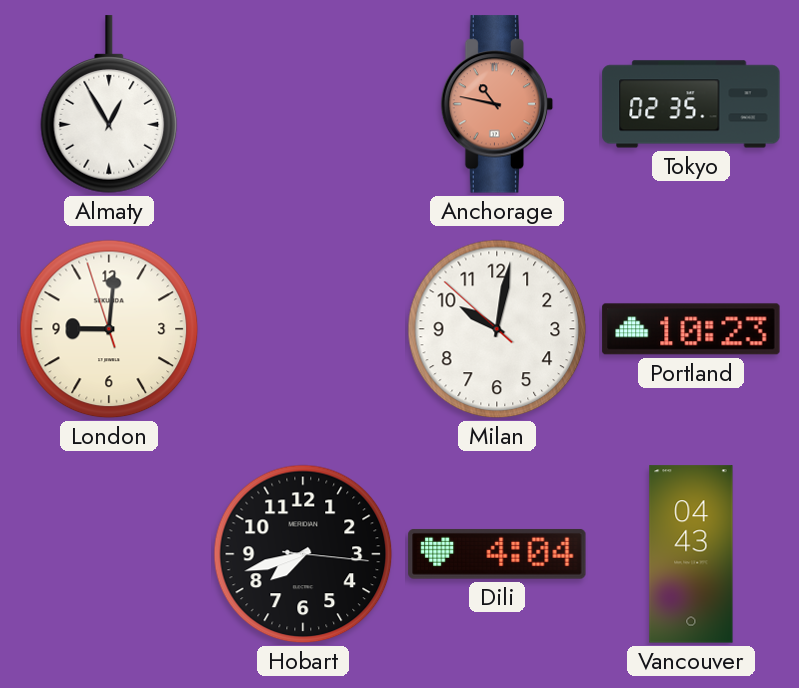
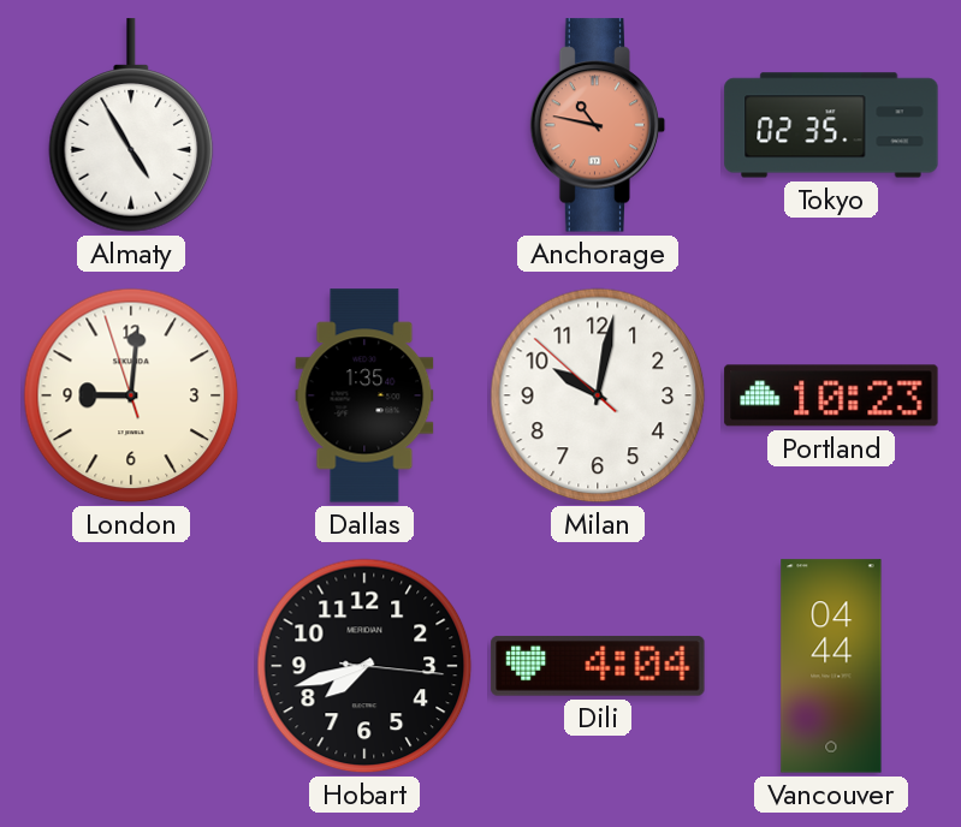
Almaty: 12:55 -> 4:55
Dallas: none -> 1:35
Vancouver: 04:43 -> 04:44
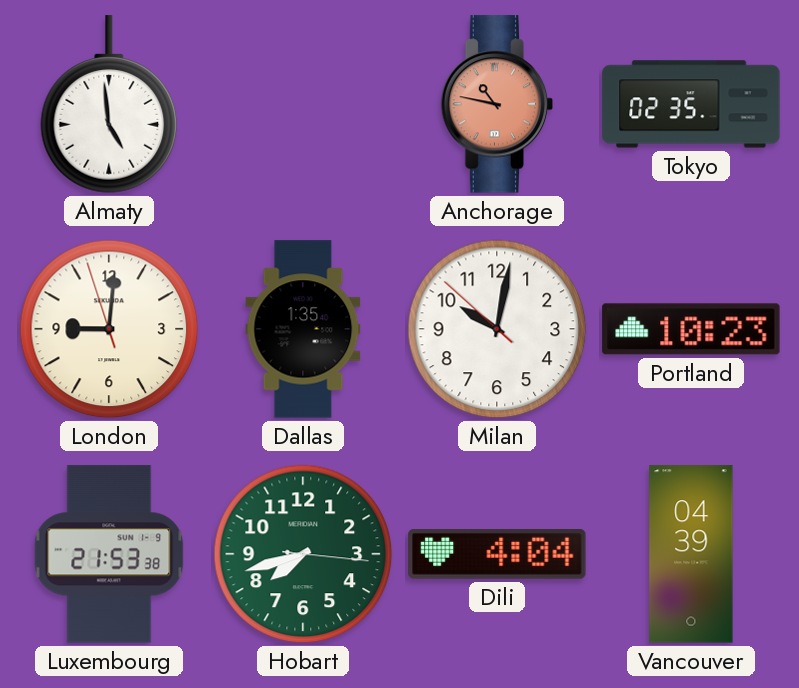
Almaty: 4:55 -> 4:59
Luxembourg: none -> 21:53
Hobart dial: black -> green
Vancouver: 04:44 -> 04:39
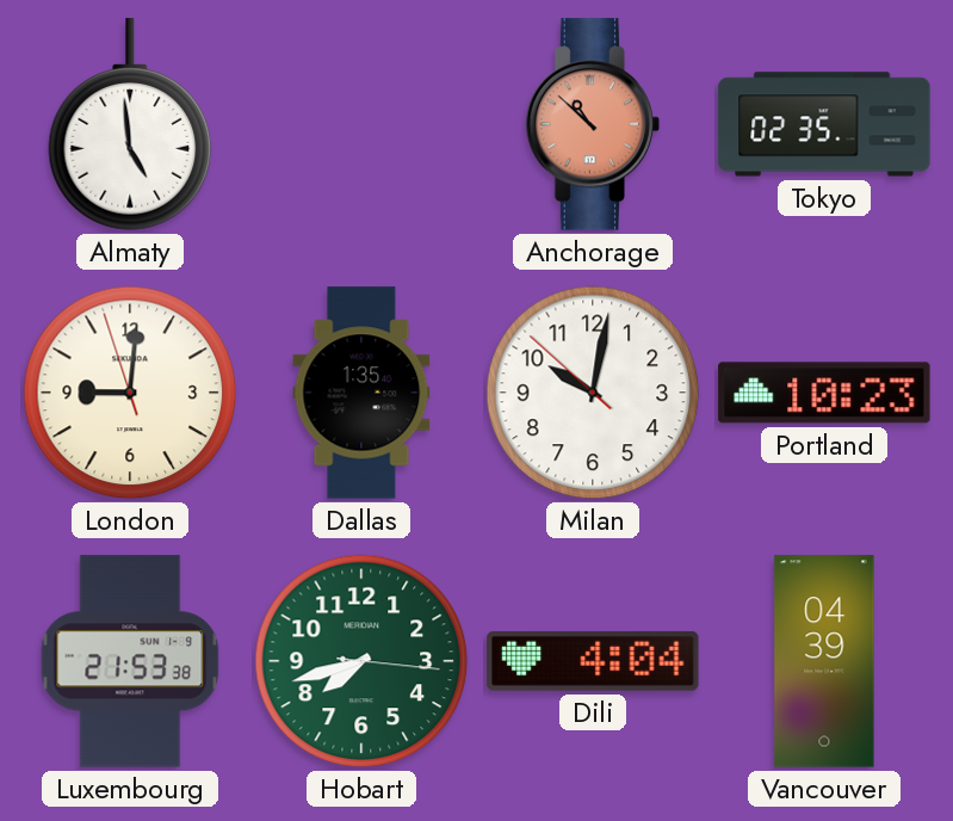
Anchorage: 10:47 -> 10:52
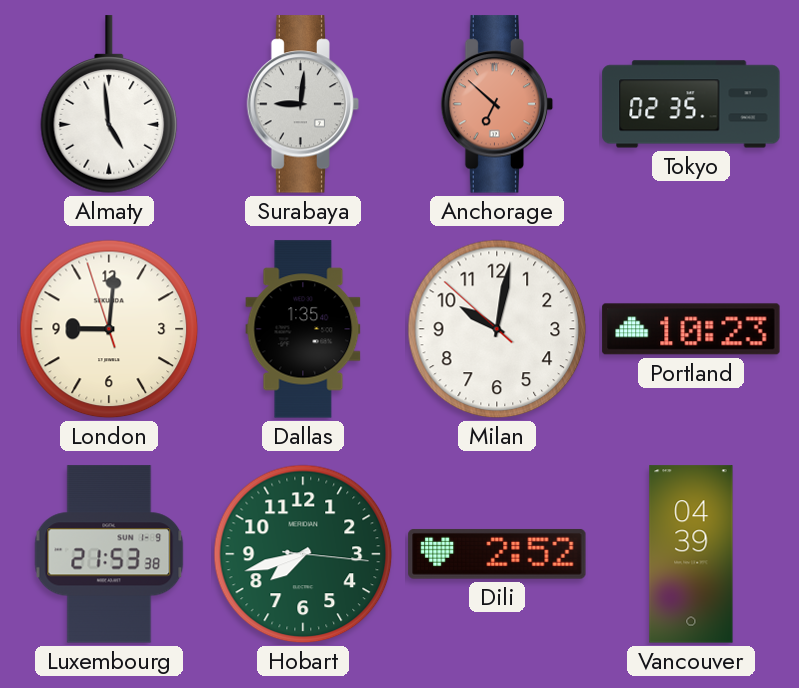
Surabaya: none -> 9:01
Anchorage: 10:52 -> 6:52
Dili: 4:04 -> 2:52
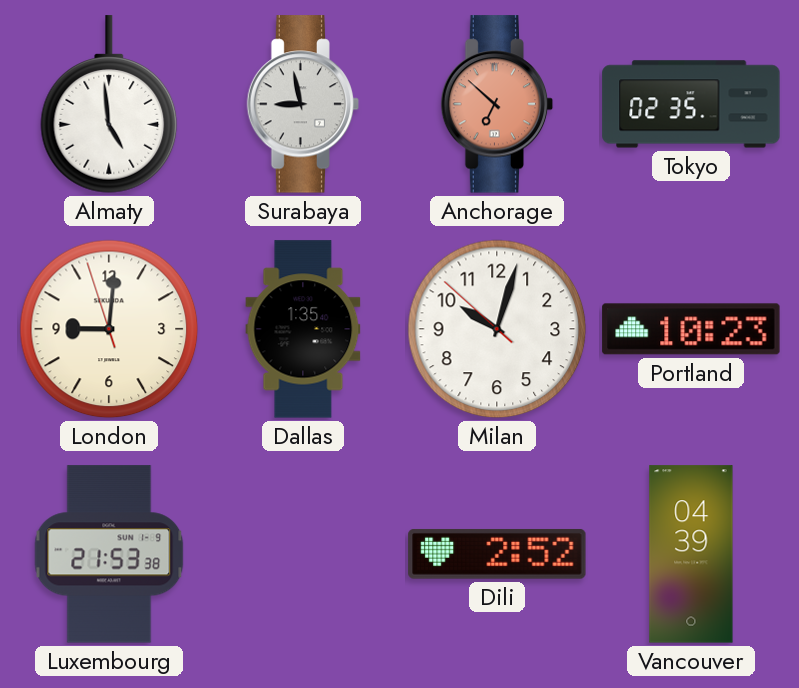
Surabaya: 9:01 -> 8:58
Milan: 10:01 -> 10:02
Hobart: 7:42 -> none
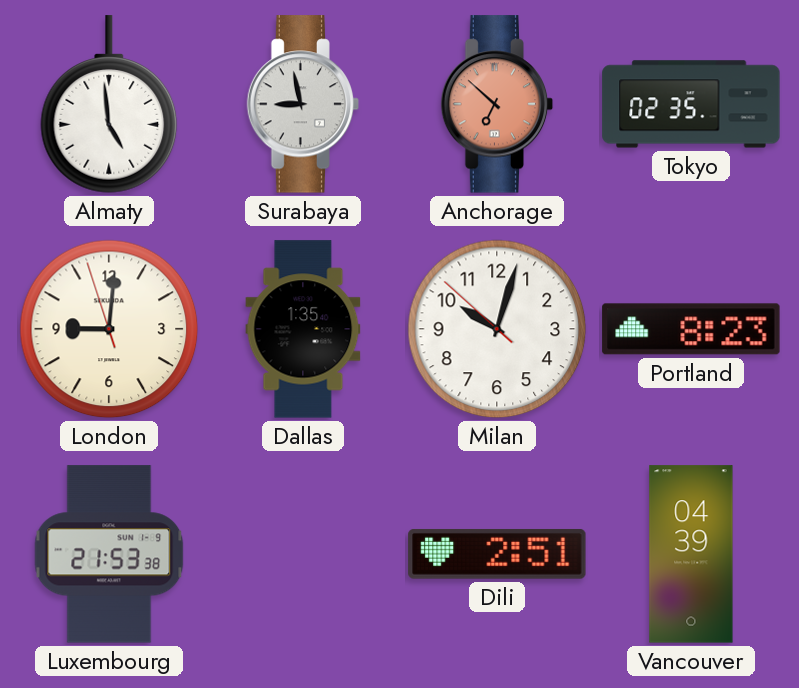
Portland: 10:23 -> 8:23
Dili: 2:52 -> 2:51
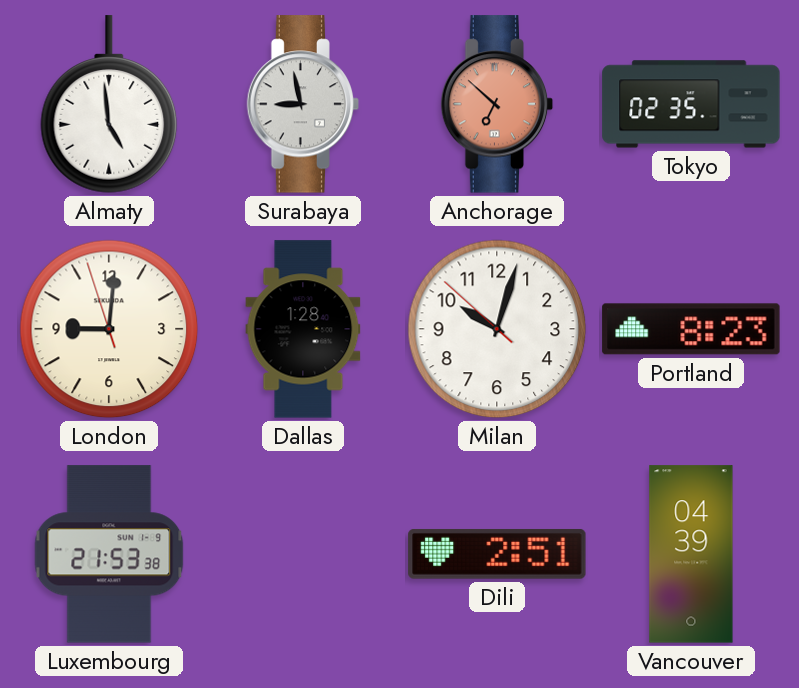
Dallas: 1:35 -> 1:28
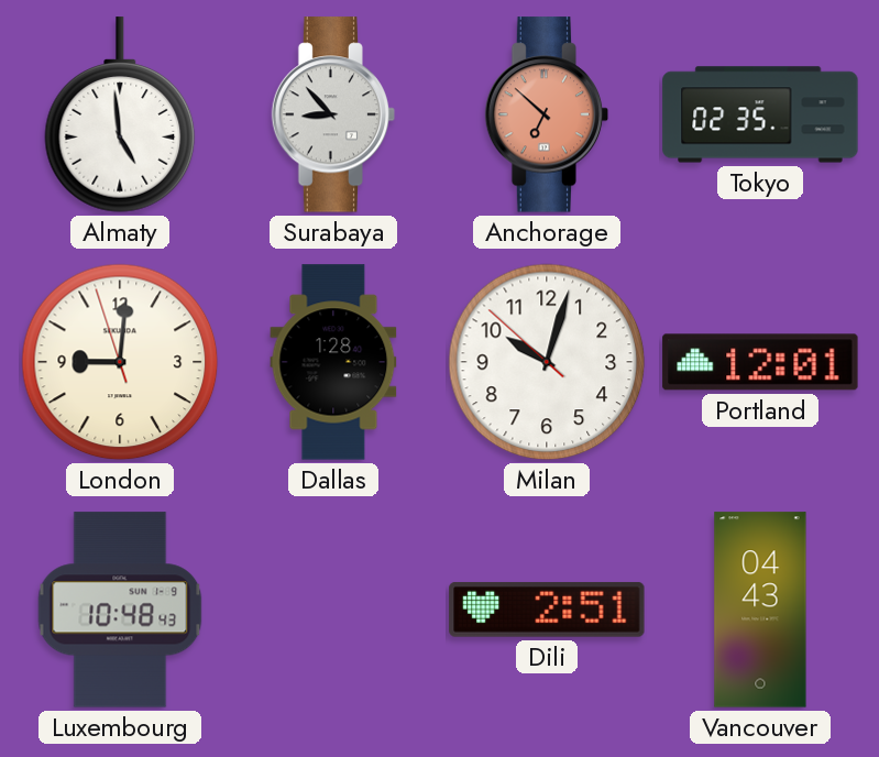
Surabaya: 8:58 -> 8:53
Portland: 8:23 -> 12:01
Luxembourg: 21:53 -> 10:48
Vancouver: 04:39 -> 04:43
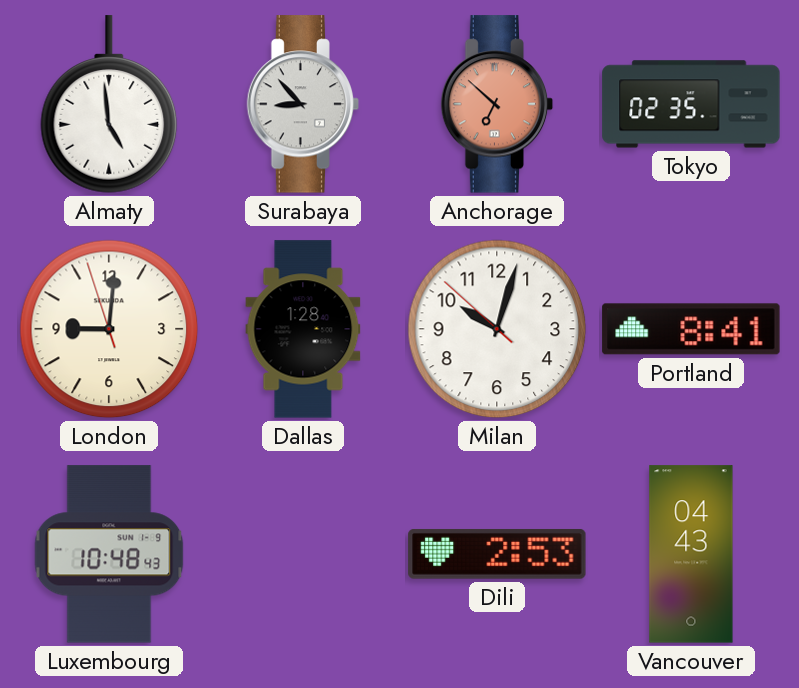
Portland: 12:01 -> 8:41
Dili: 2:51 -> 2:53
